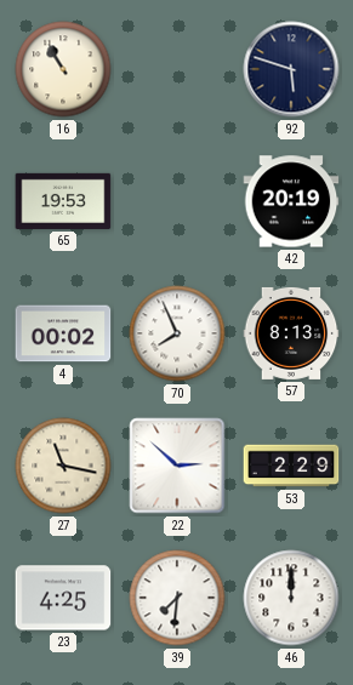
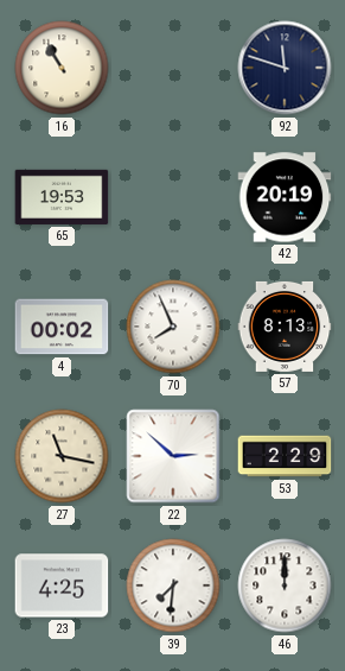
92: 5:48 -> 11:48
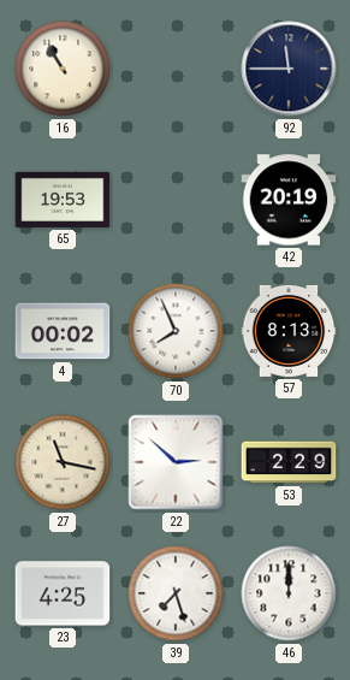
92: 11:48 -> 11:45
39: 7:31 -> 7:27
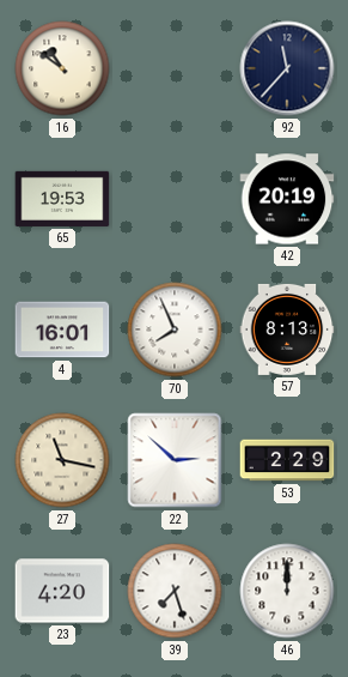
16: 10:55 -> 10:51
92: 11:45 -> 11:37
4: 00:02 -> 16:01
23: 4:25 -> 4:20
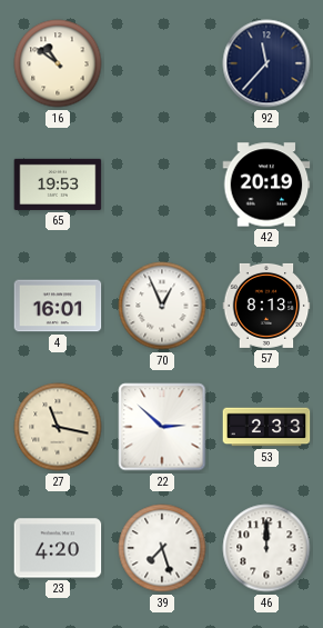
70: 7:56 -> 12:56
53: 2:29 -> 2:33
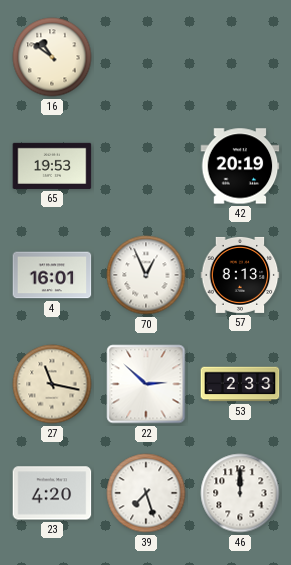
92: 11:37 -> none
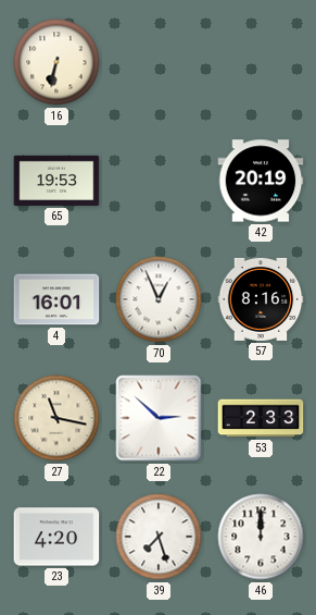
16: 10:51 -> 6:32
57: 8:13 -> 8:16
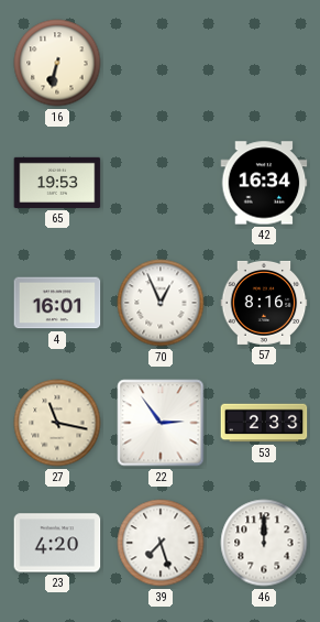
42: 20:19 -> 16:34
22: 2:52 -> 2:54
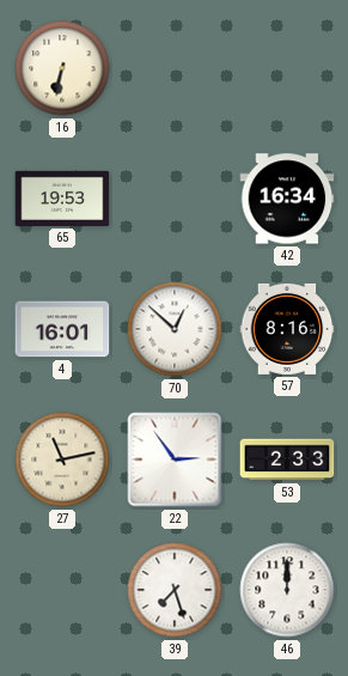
70: 12:56 -> 12:52
27: 11:17 -> 11:13
23: 4:20 -> none
